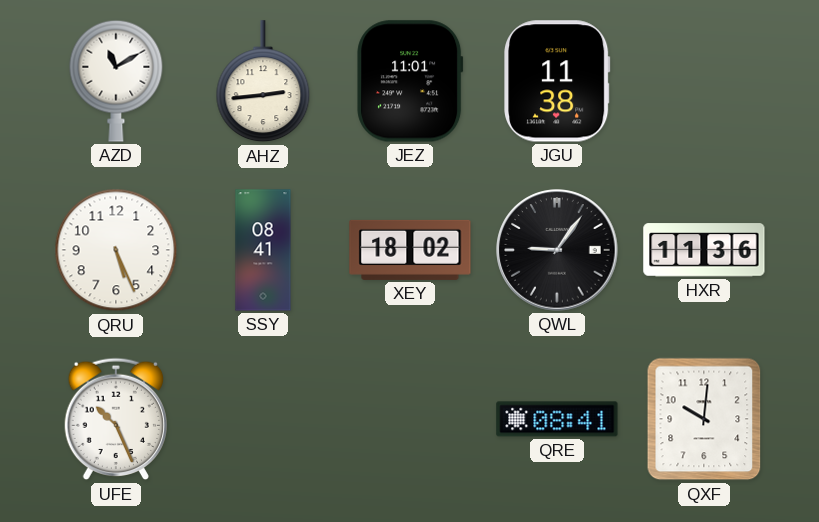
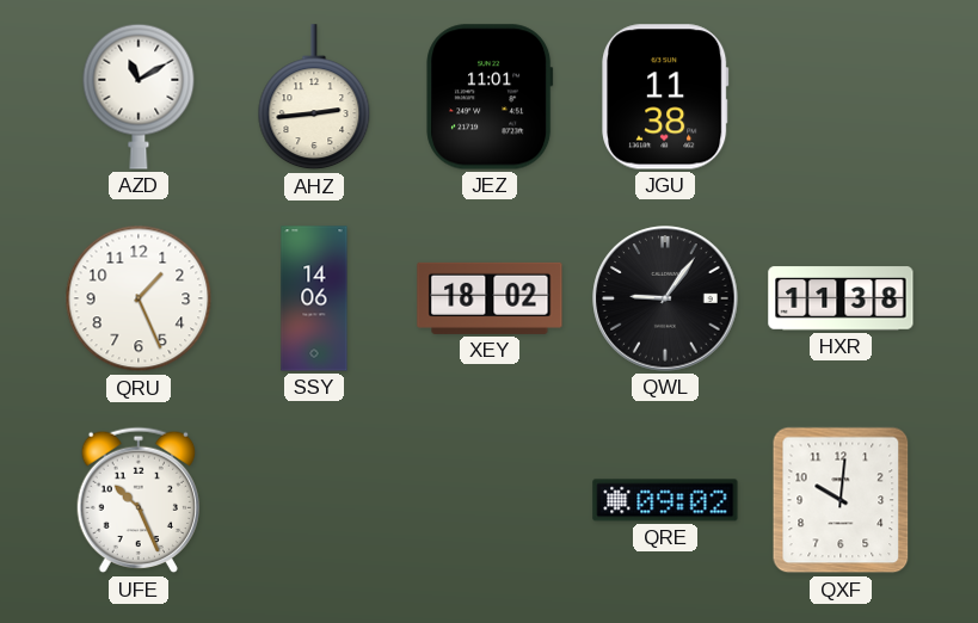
QRU: 5:26 -> 1:26
SSY: 08:41 -> 14:06
HXR: 11:36 -> 11:38
QRE: 08:41 -> 09:02
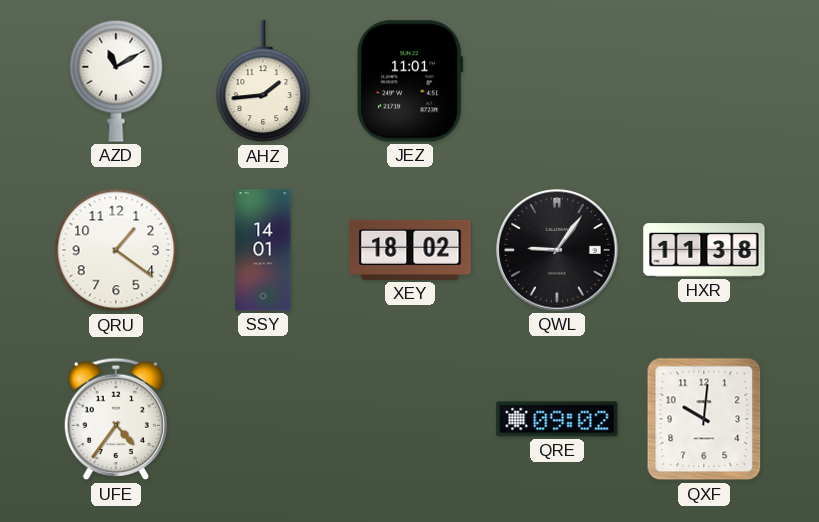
AHZ: 2:44 -> 1:44
JGU: 11:38 -> none
QRU: 1:26 -> 1:21
SSY: 14:06 -> 14:01
UFE: 10:26 -> 4:36
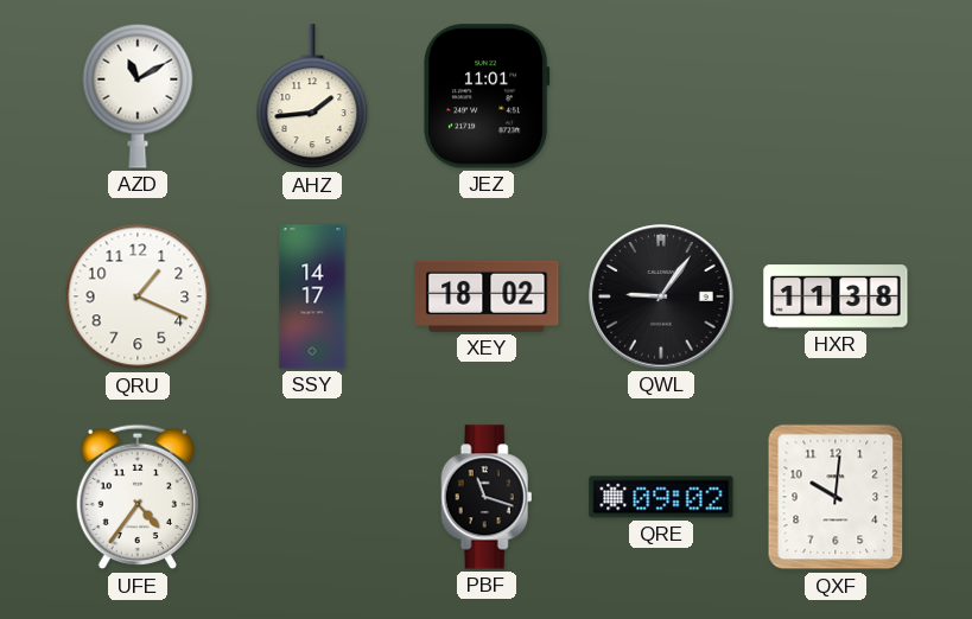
QRU: 1:21 -> 1:19
SSY: 14:01 -> 14:17
PBF: none -> 11:18
